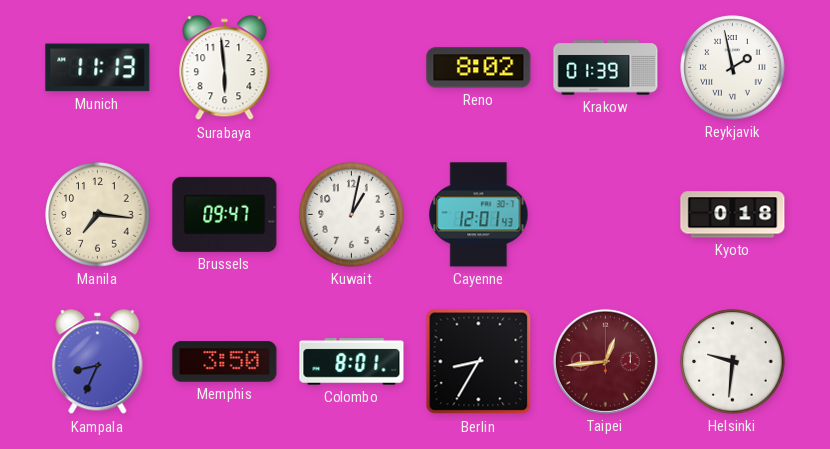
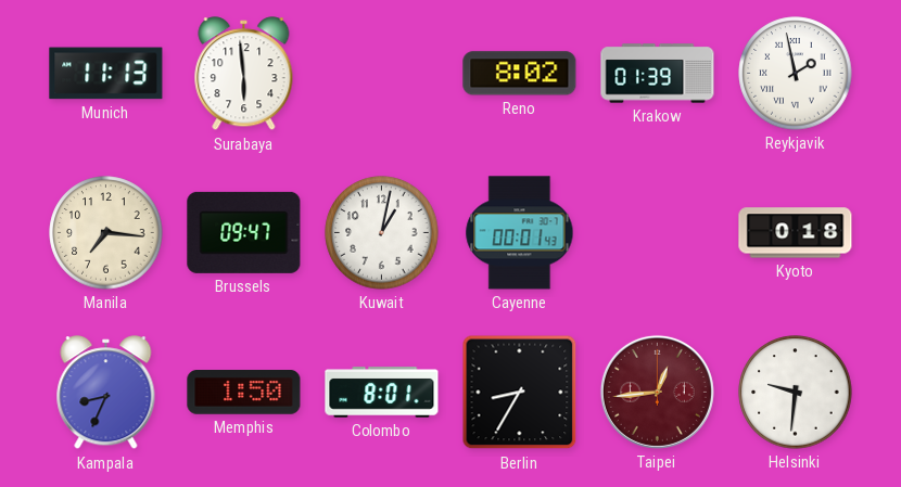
Cayenne: 12:01 -> 00:01
Memphis: 3:50 -> 1:50
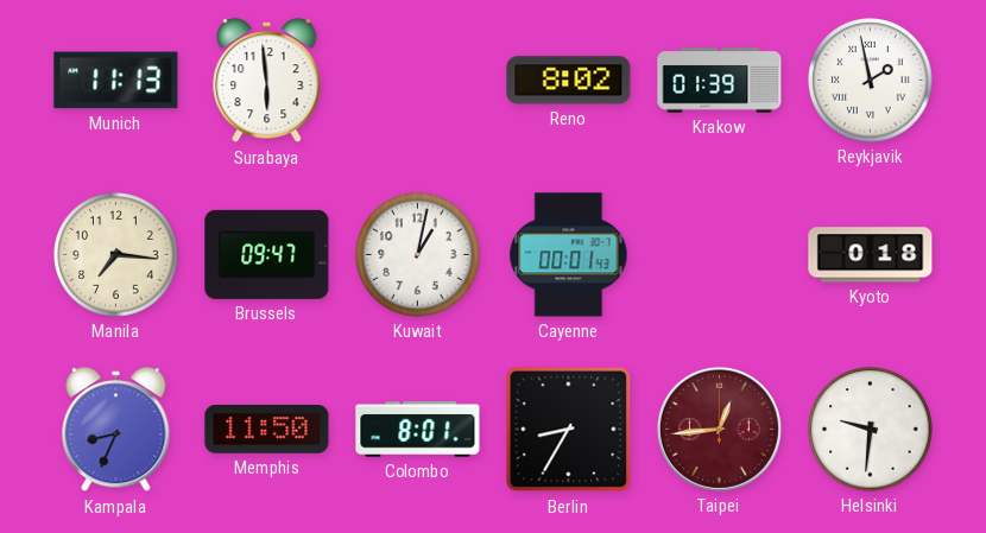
Memphis: 1:50 -> 11:50
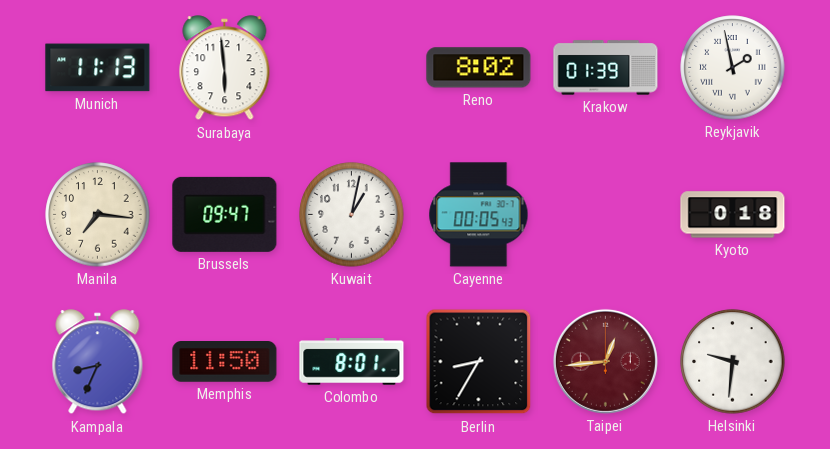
Cayenne: 00:01 -> 00:05
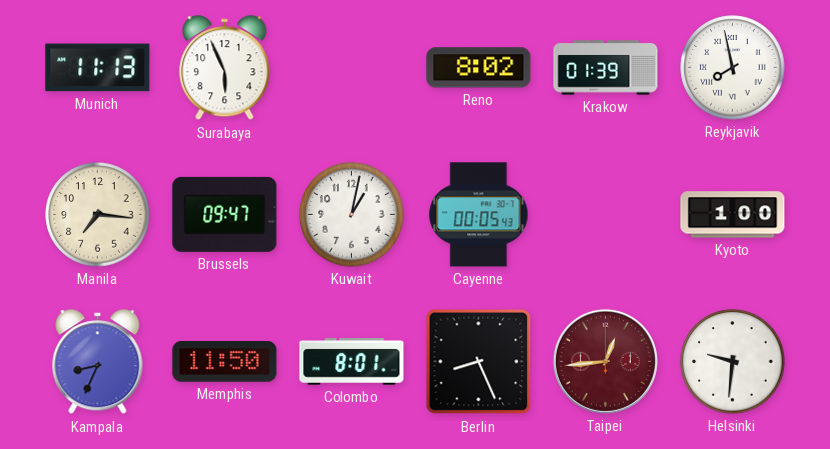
Surabaya: 5:59 -> 5:56
Reykjavik: 1:58 -> 7:58
Kyoto: 0:18 -> 1:00
Berlin: 8:35 -> 8:26
